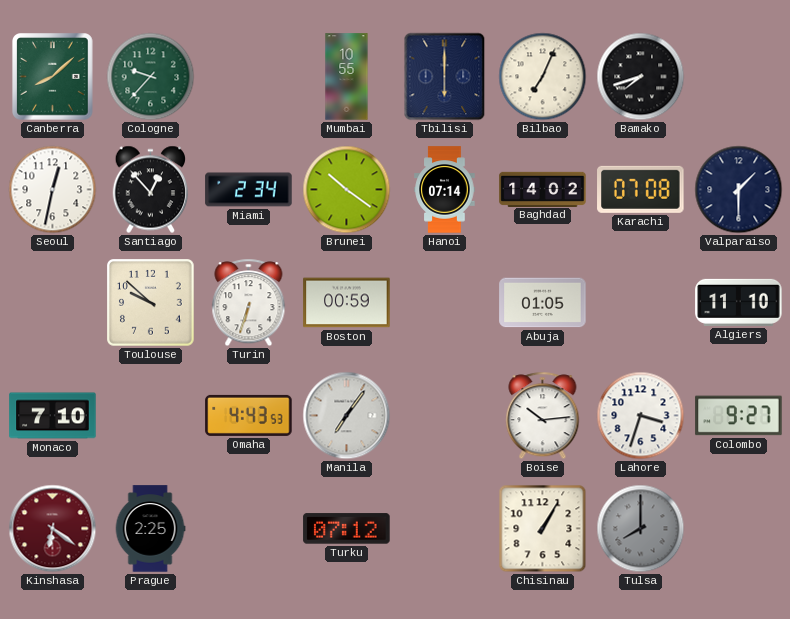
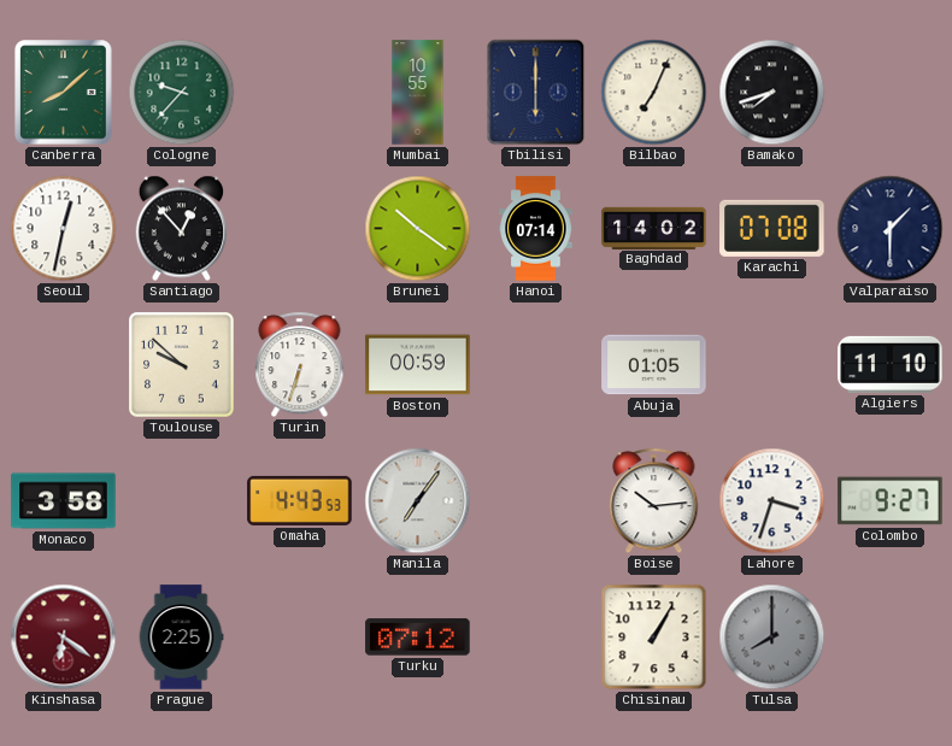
Miami: 2:34 -> none
Monaco: 7:10 -> 3:58
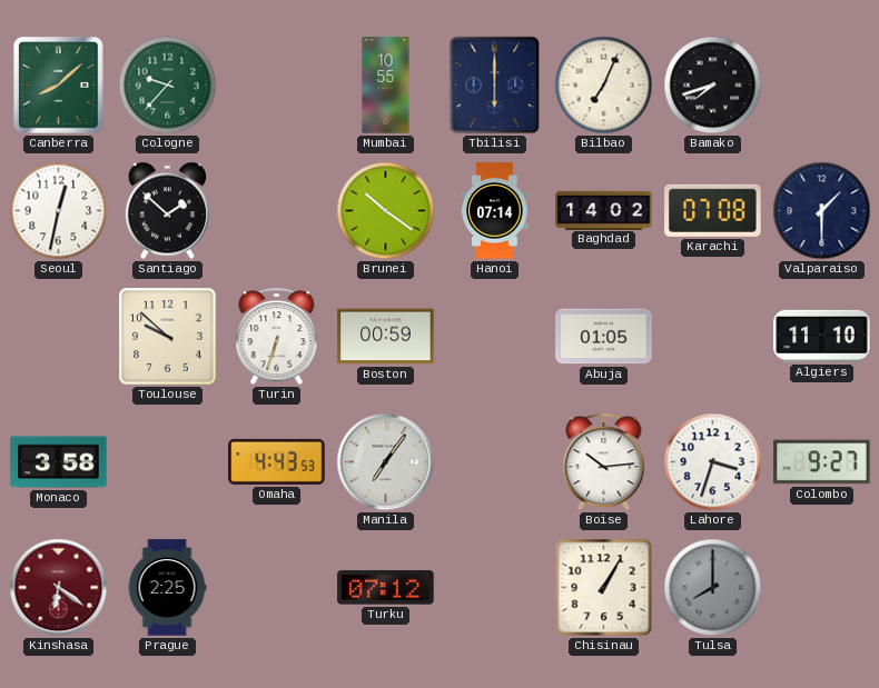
Santiago: 12:53 -> 1:52
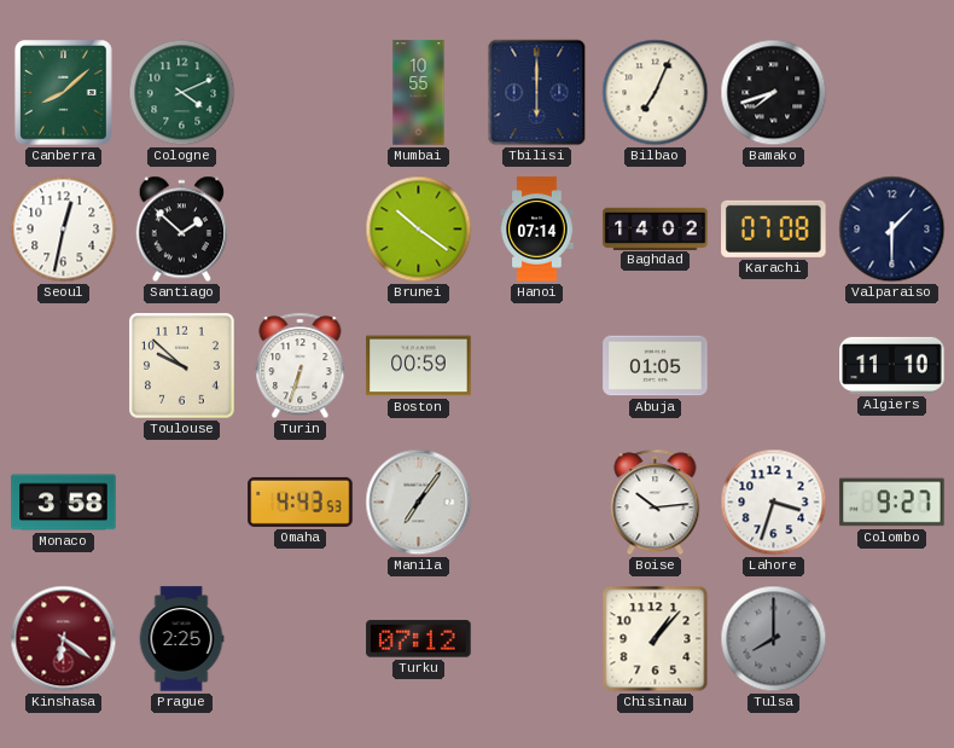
Cologne: 9:37 -> 4:11
Chisinau: 1:05 -> 1:07
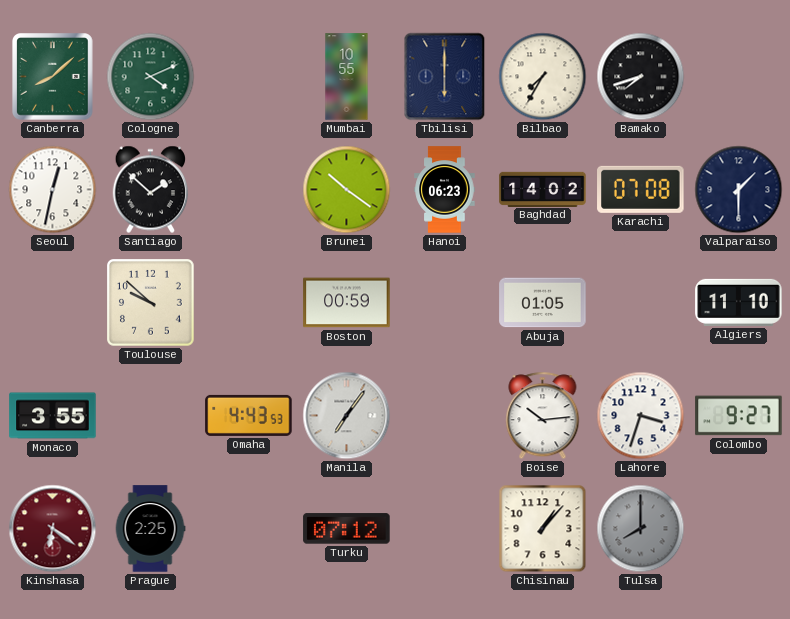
Bilbao: 7:04 -> 7:35
Hanoi: 07:14 -> 06:23
Turin: 6:33 -> none
Monaco: 3:58 -> 3:55
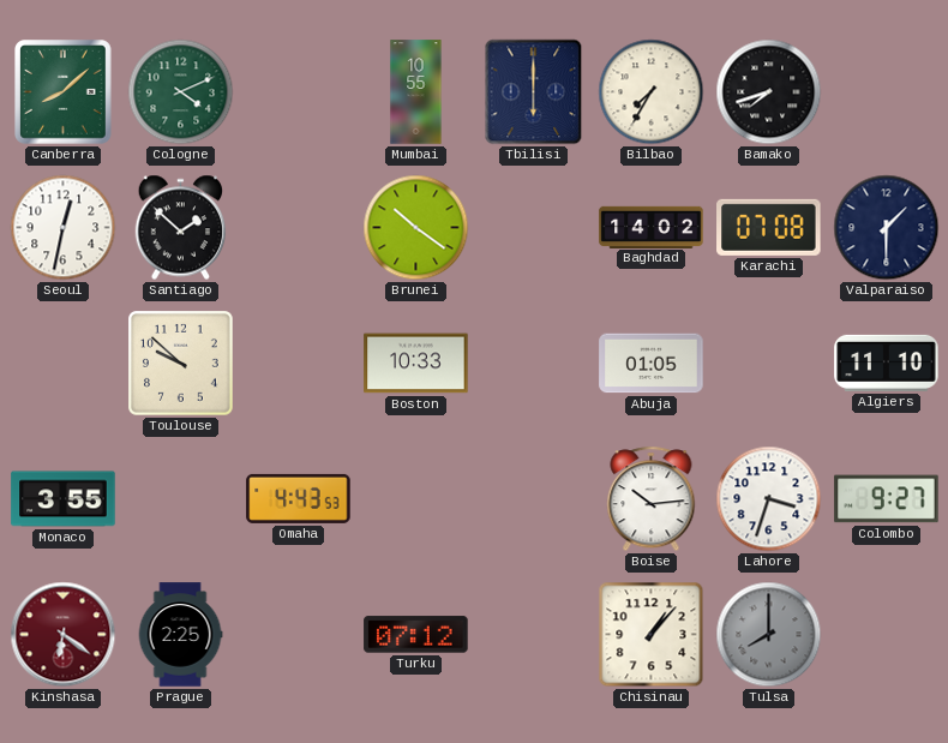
Hanoi: 06:23 -> none
Boston: 00:59 -> 10:33
Manila: 7:06 -> none
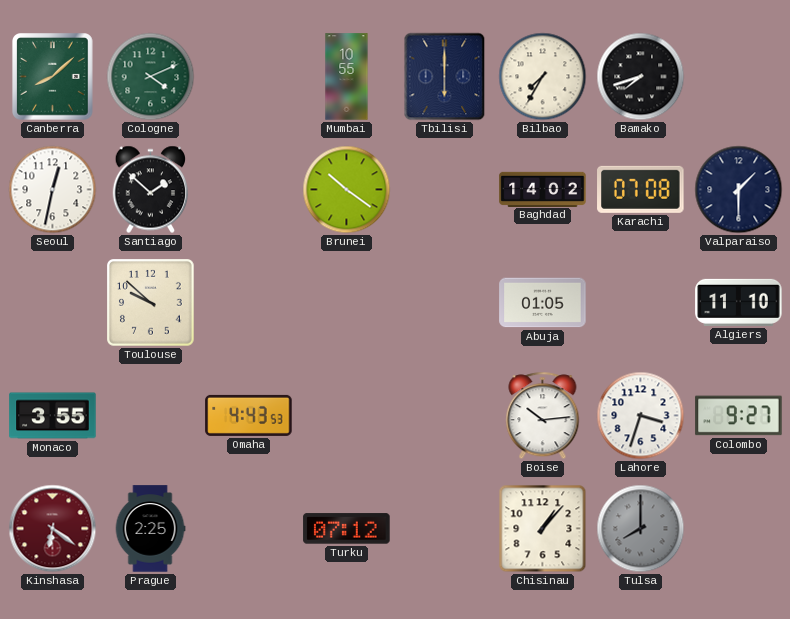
Boston: 10:33 -> none
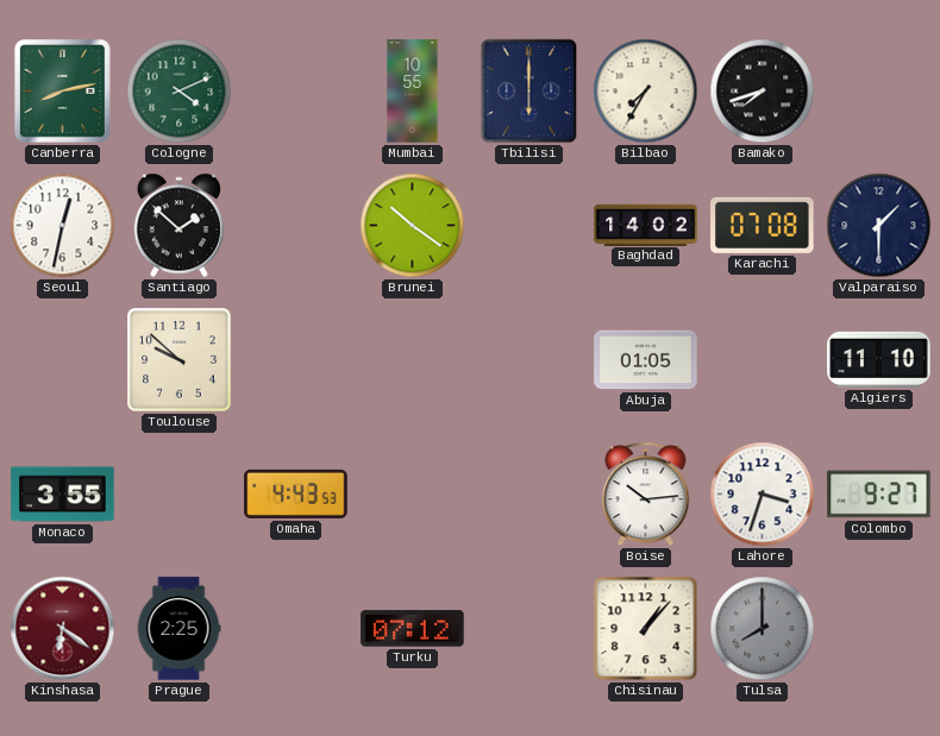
Canberra: 8:08 -> 8:13
